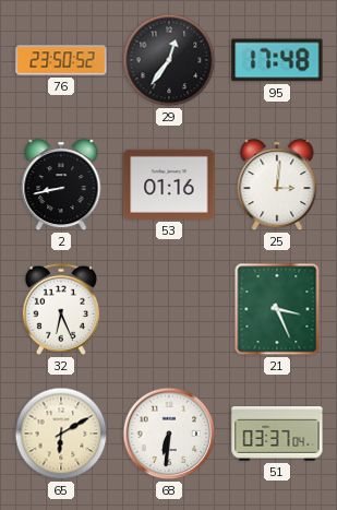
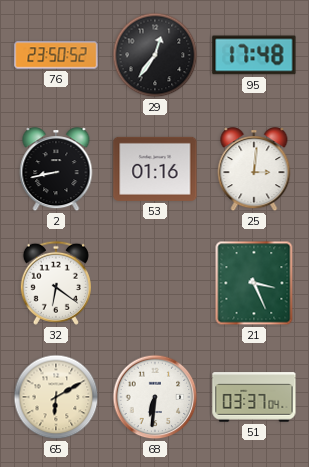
32: 6:26 -> 6:21
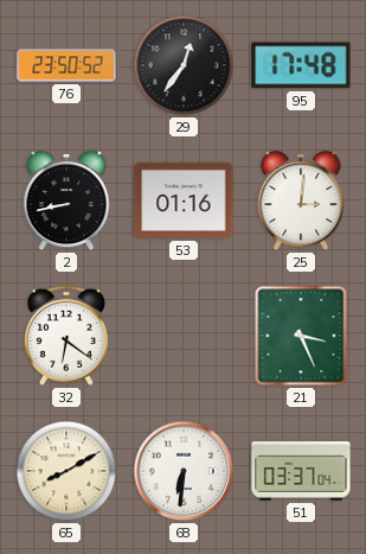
65: 6:10 -> 8:10
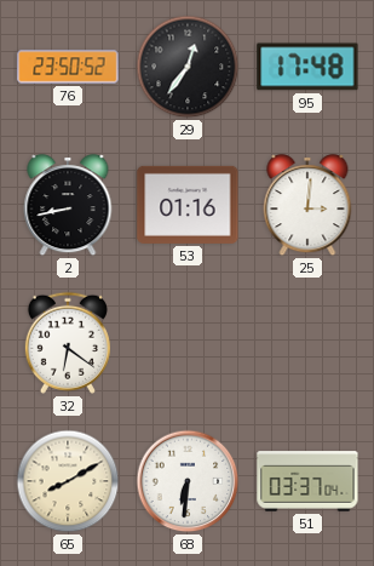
21: 3:26 -> none
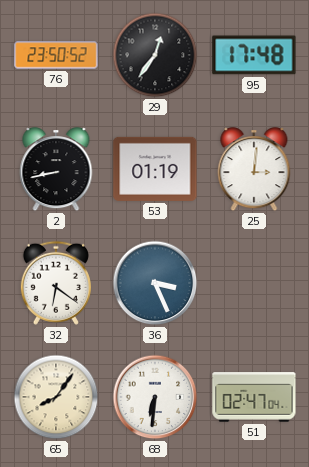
53: 01:16 -> 01:19
36: none -> 3:26
65: 8:10 -> 8:06
51: 03:37 -> 02:47
